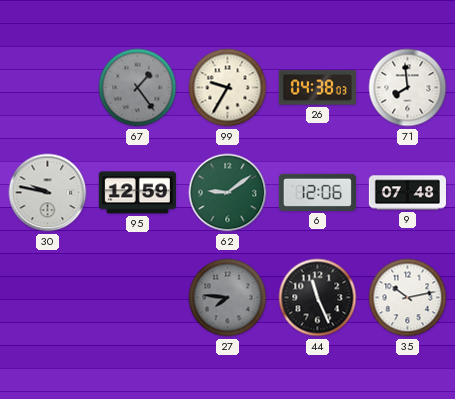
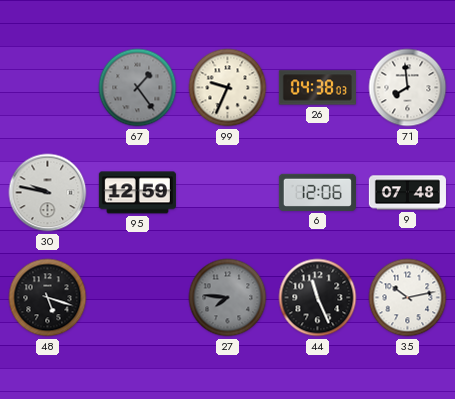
99: 9:35 -> 9:34
62: 9:09 -> none
48: none -> 5:18
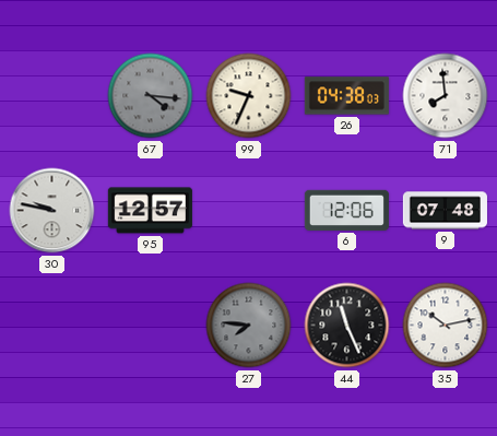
67: 1:24 -> 4:16
95: 12:59 -> 12:57
48: 5:18 -> none
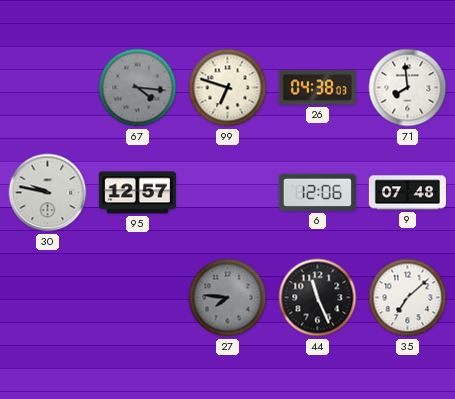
99: 9:34 -> 6:48
35: 10:13 -> 7:08
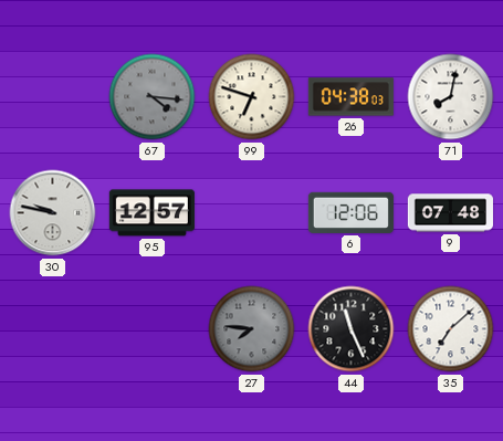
71: 7:59 -> 8:02
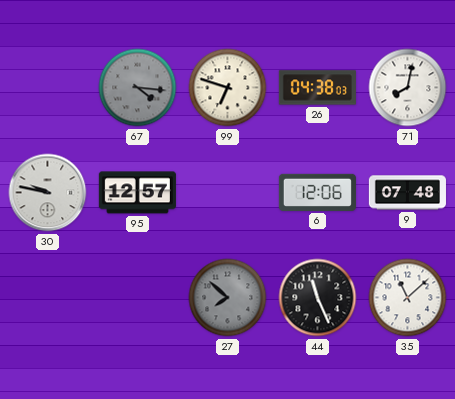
27: 7:46 -> 7:52
35: 7:08 -> 11:08
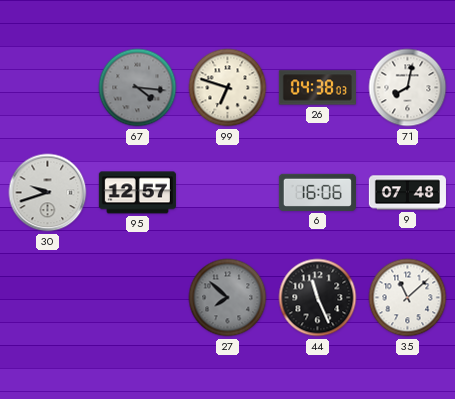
30: 9:47 -> 9:42
6: 12:06 -> 16:06
